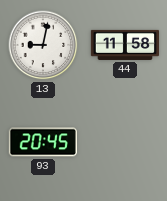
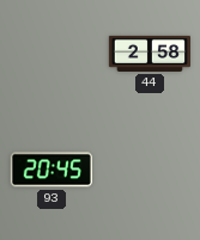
13: 9:02 -> none
44: 11:58 -> 2:58
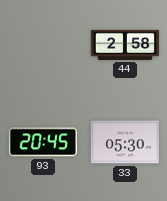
33: none -> 05:30
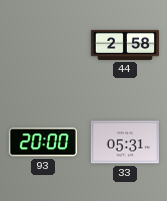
93: 20:45 -> 20:00
33: 05:30 -> 05:31
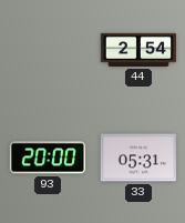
44: 2:58 -> 2:54
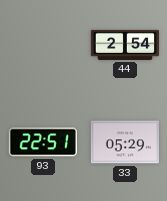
93: 20:00 -> 22:51
33: 05:31 -> 05:29
